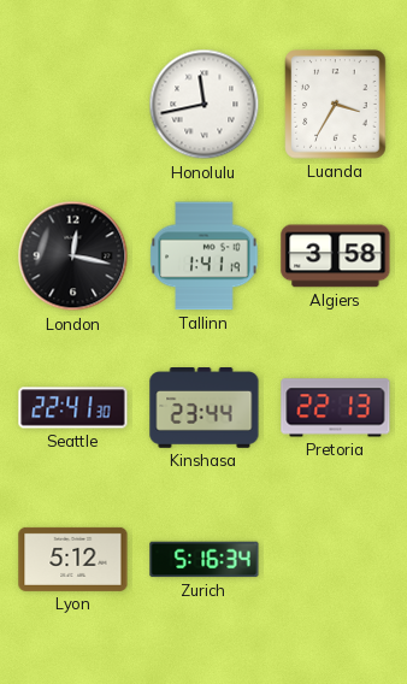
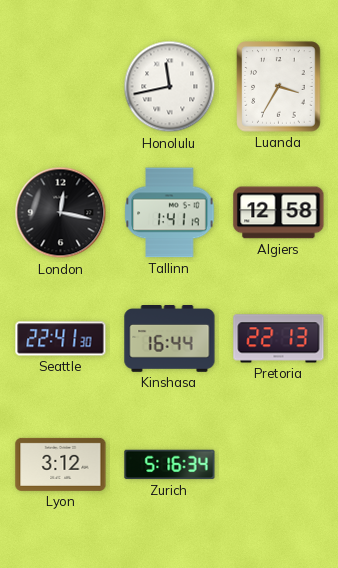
Algiers: 3:58 -> 12:58
Kinshasa: 23:44 -> 16:44
Lyon: 5:12 -> 3:12
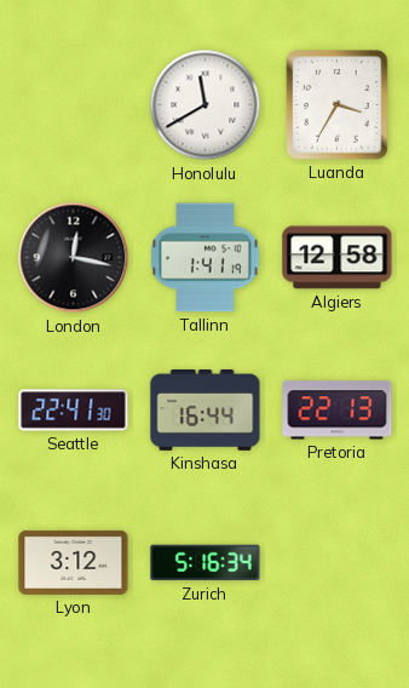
Honolulu: 11:43 -> 11:40
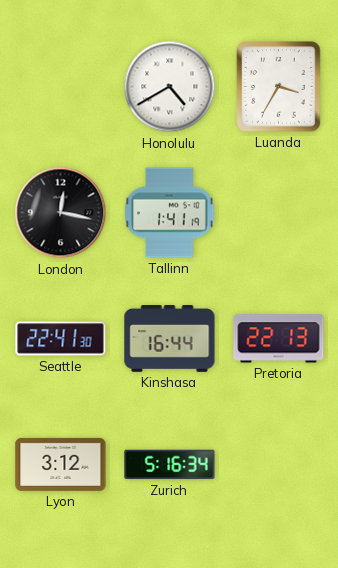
Honolulu: 11:40 -> 4:40
Algiers: 12:58 -> none
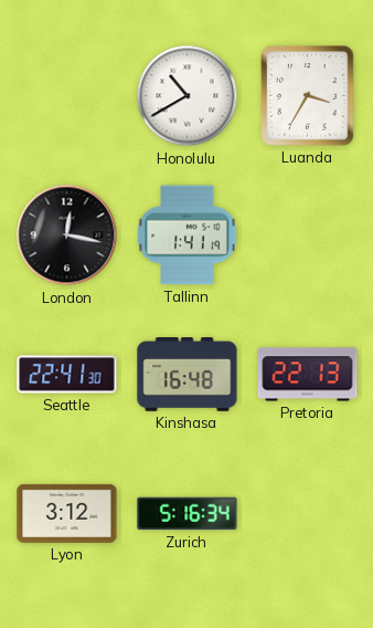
Honolulu: 4:40 -> 10:40
Kinshasa: 16:44 -> 16:48
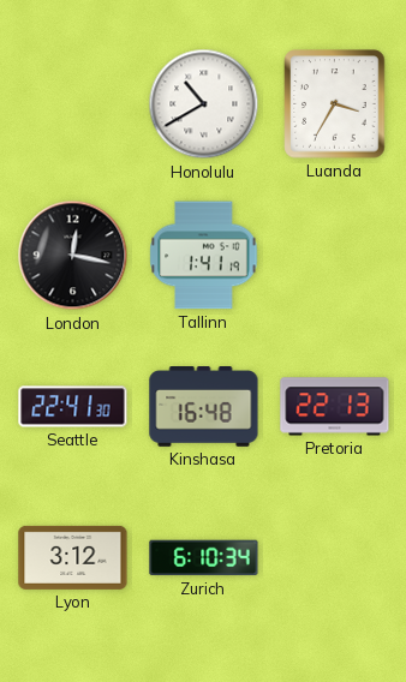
Zurich: 5:16 -> 6:10
